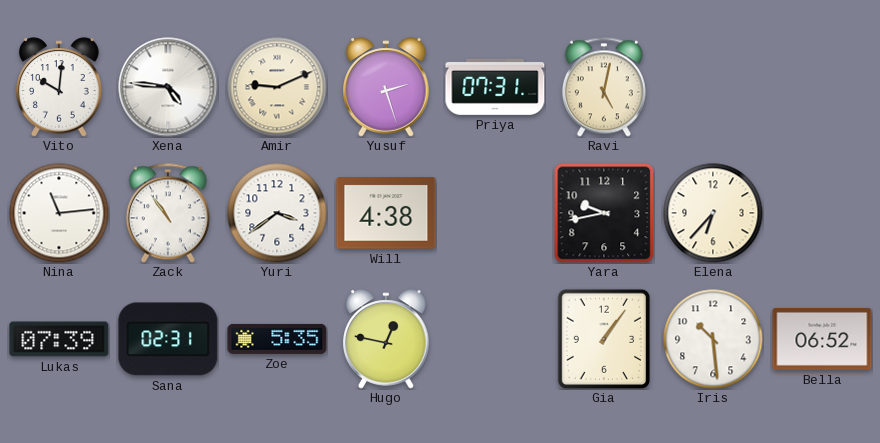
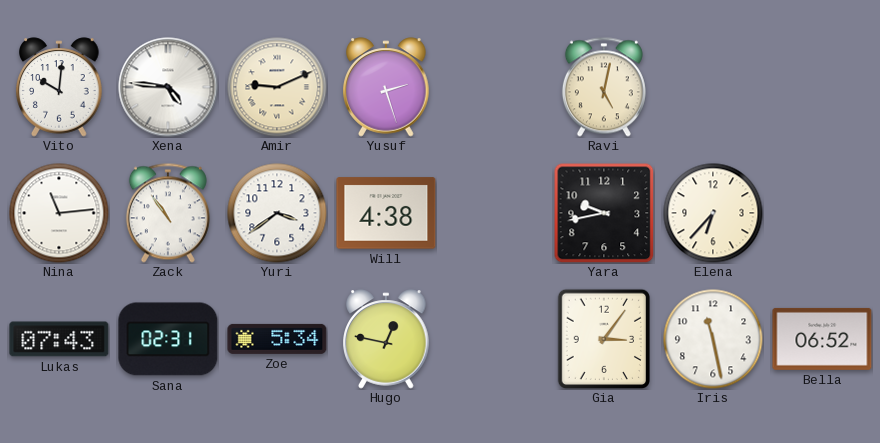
Priya: 07:31 -> none
Lukas: 07:39 -> 07:43
Zoe: 5:35 -> 5:34
Gia: 1:06 -> 3:06
Iris: 10:29 -> 11:28
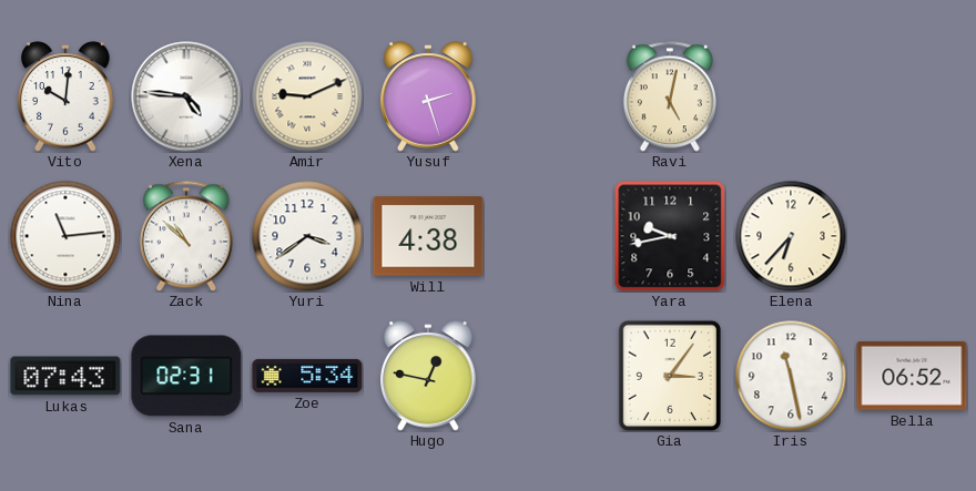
Zack: 10:54 -> 10:52
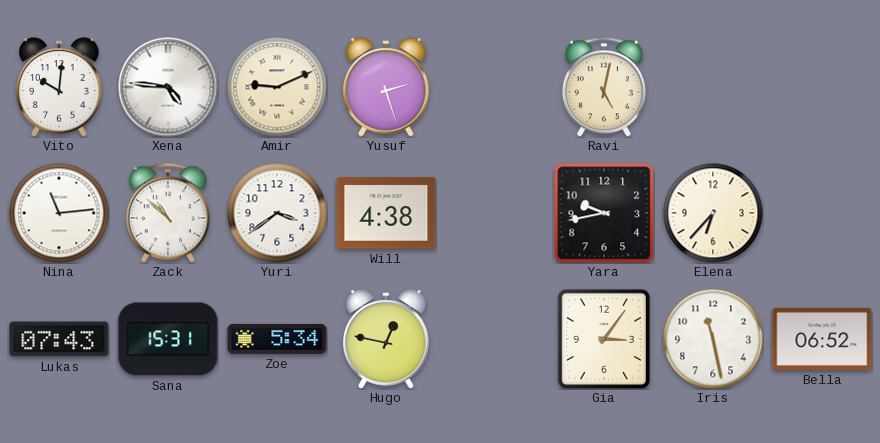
Sana: 02:31 -> 15:31
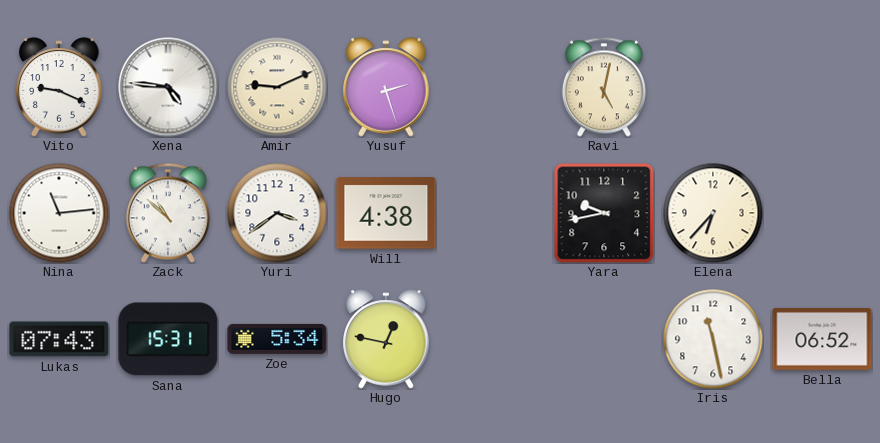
Vito: 10:01 -> 9:19
Gia: 3:06 -> none
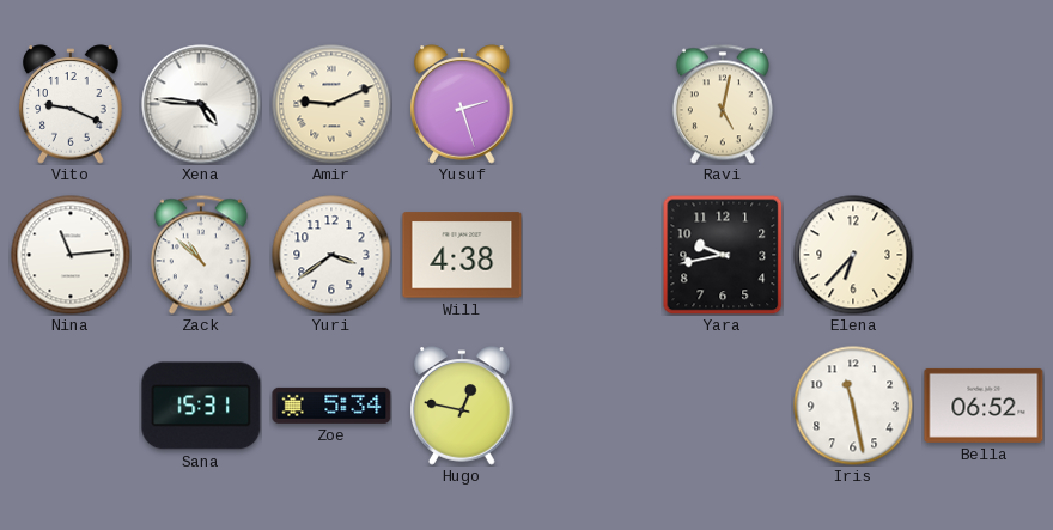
Lukas: 07:43 -> none
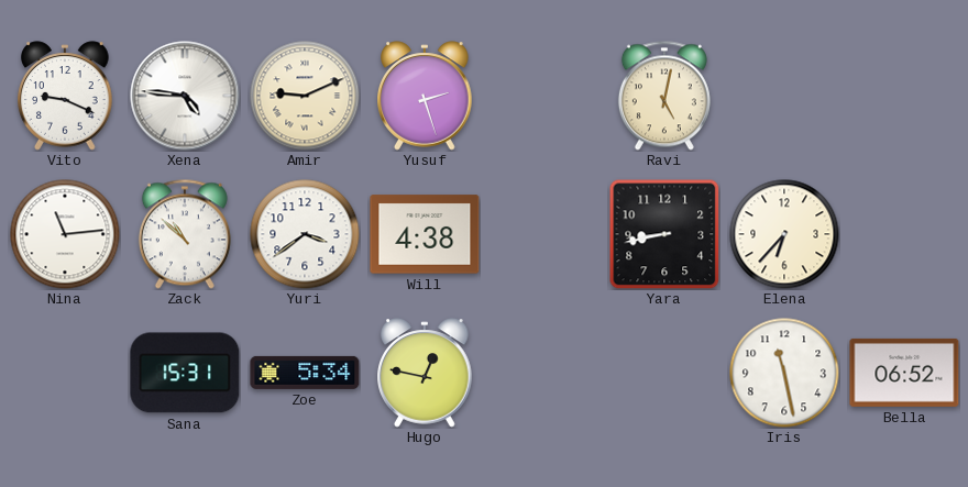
Yara: 9:43 -> 8:43
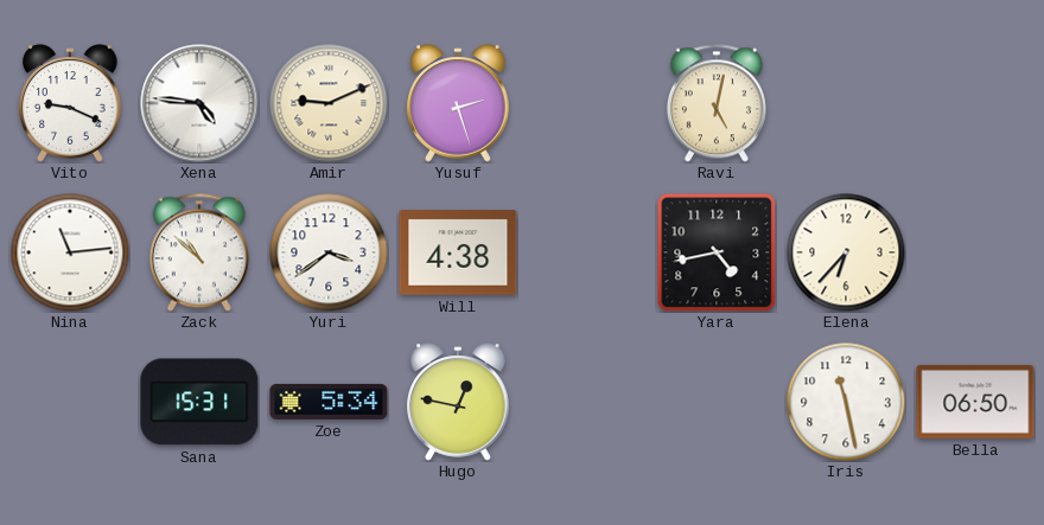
Yara: 8:43 -> 4:43
Bella: 06:52 -> 06:50
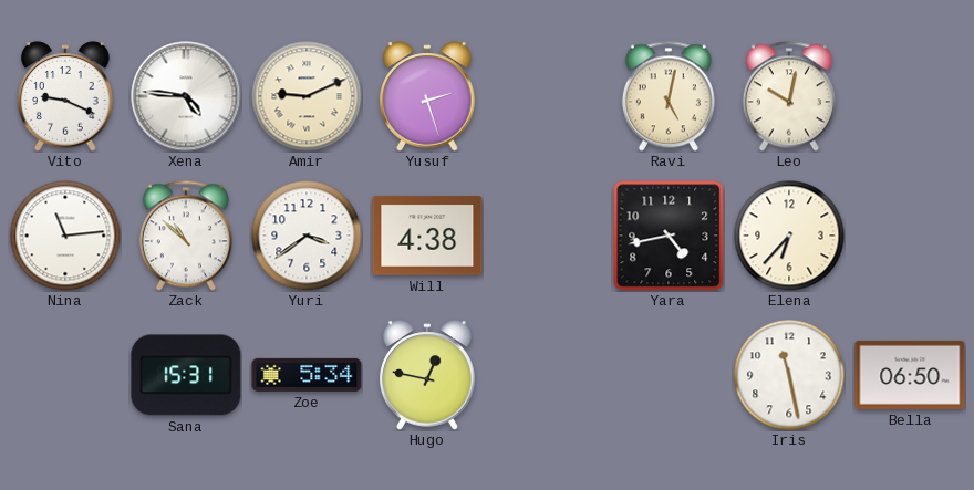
Leo: none -> 10:02
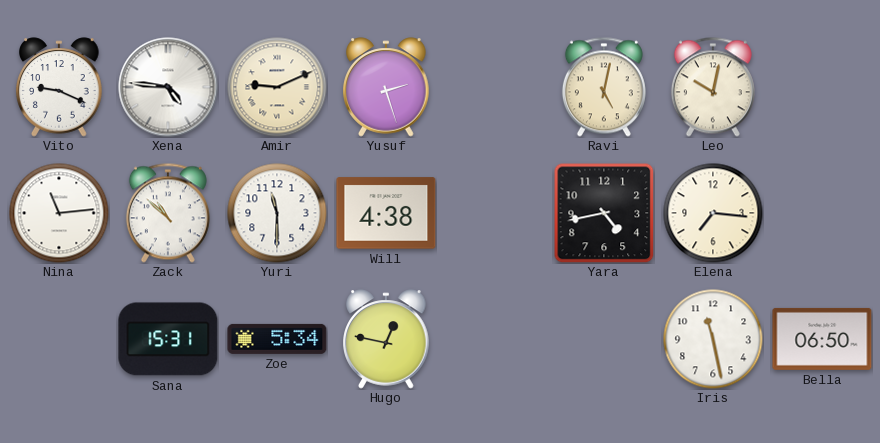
Yuri: 3:39 -> 11:30
Elena: 6:37 -> 7:16
